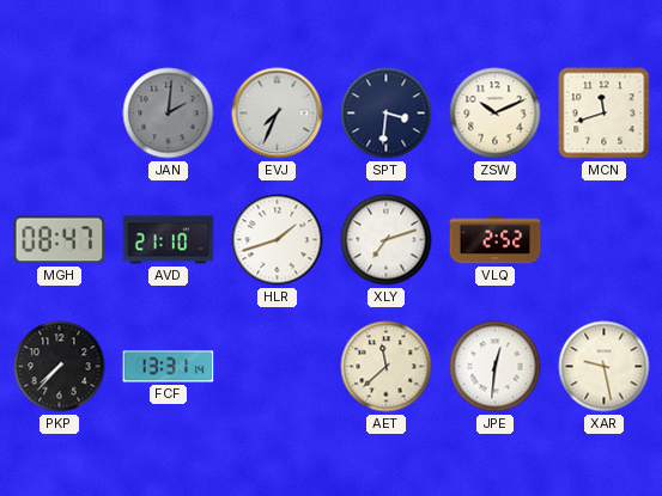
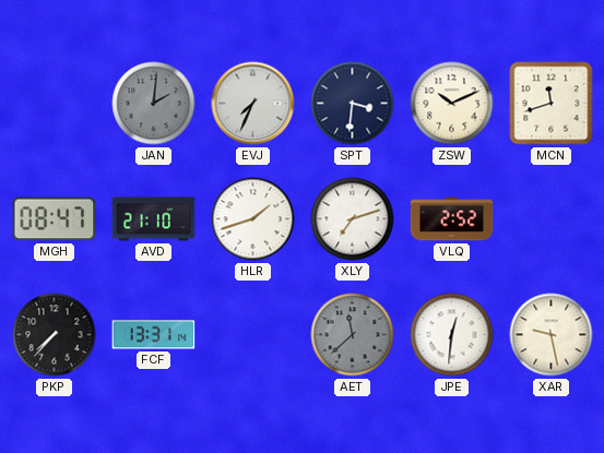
AET dial: cream -> grey
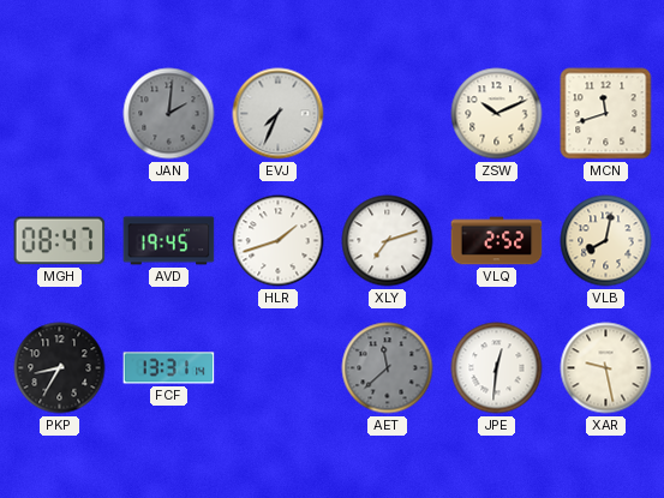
SPT: 3:31 -> none
AVD: 21:10 -> 19:45
VLB: none -> 8:02
PKP: 7:37 -> 8:35
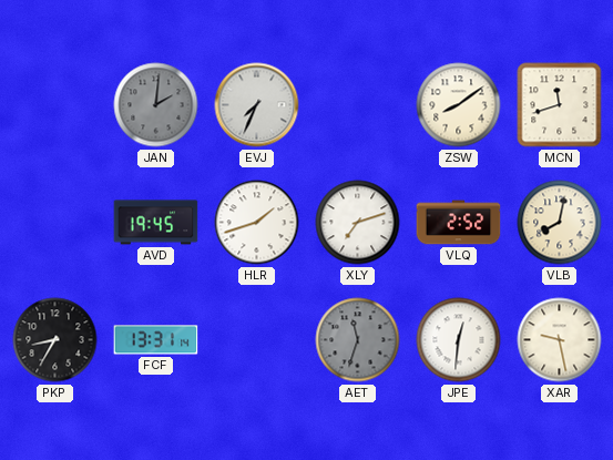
ZSW: 10:11 -> 8:09
MGH: 08:47 -> none
AET: 11:38 -> 11:33
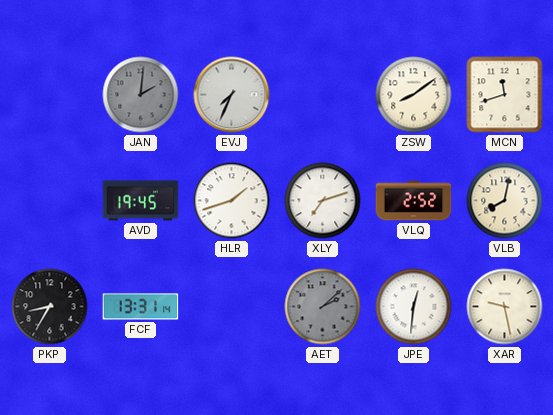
AET: 11:33 -> 2:08
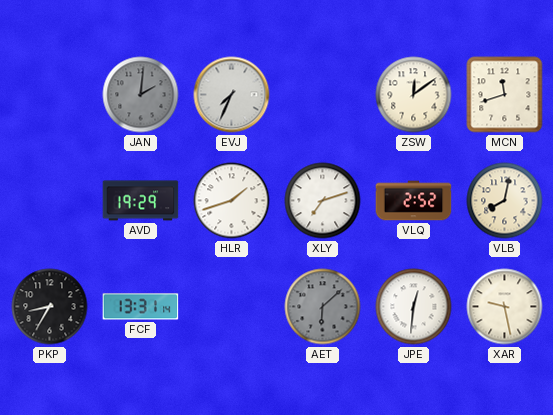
ZSW: 8:09 -> 12:09
AVD: 19:45 -> 19:29
AET: 2:08 -> 6:08
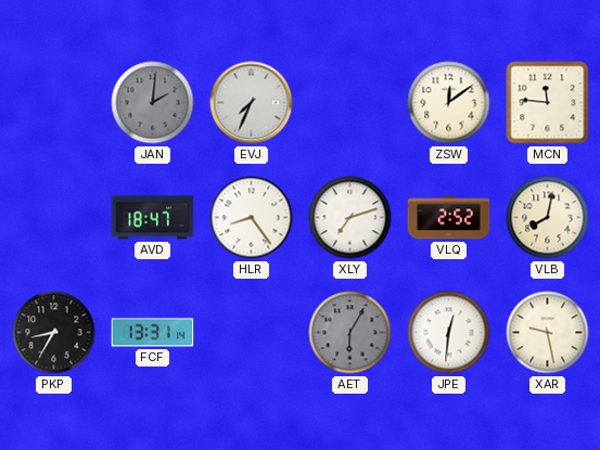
MCN: 11:42 -> 11:46
AVD: 19:29 -> 18:47
HLR: 1:42 -> 8:24
AET: 6:08 -> 6:05
